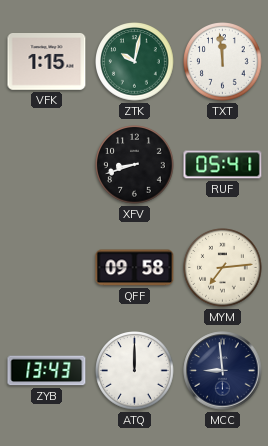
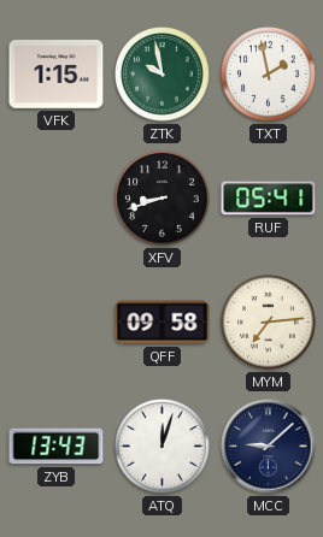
ZTK: 10:02 -> 9:58
TXT: 11:59 -> 1:58
ATQ: 12:00 -> 12:03
MCC: 8:59 -> 9:08
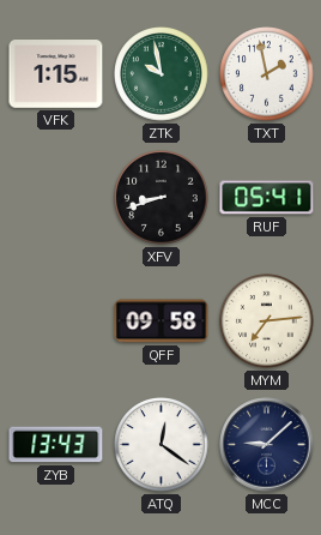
ATQ: 12:03 -> 12:21
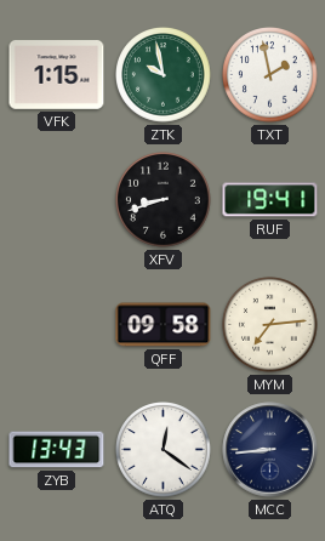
RUF: 05:41 -> 19:41
MCC: 9:08 -> 8:44
